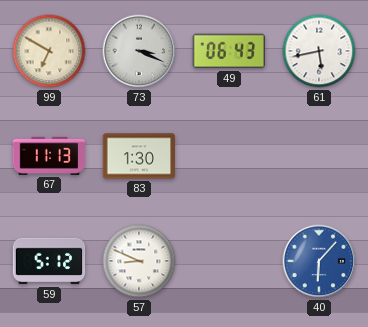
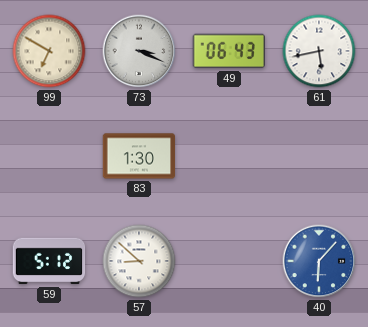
67: 11:13 -> none
57: 8:49 -> 8:52
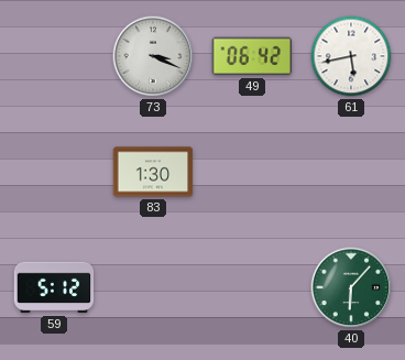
99: 6:50 -> none
49: 06:43 -> 06:42
57: 8:52 -> none
40 dial: blue -> green
